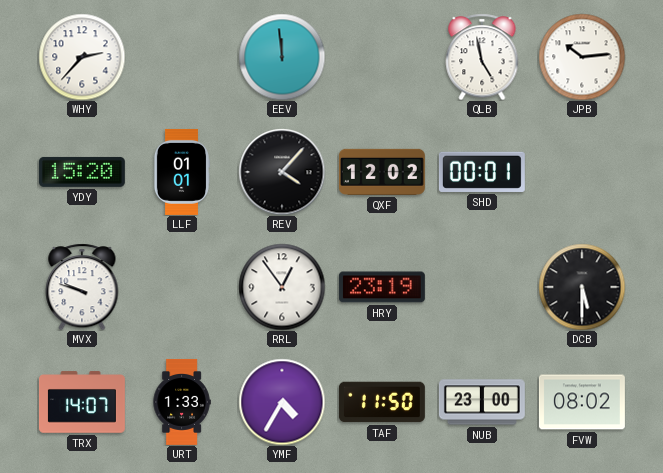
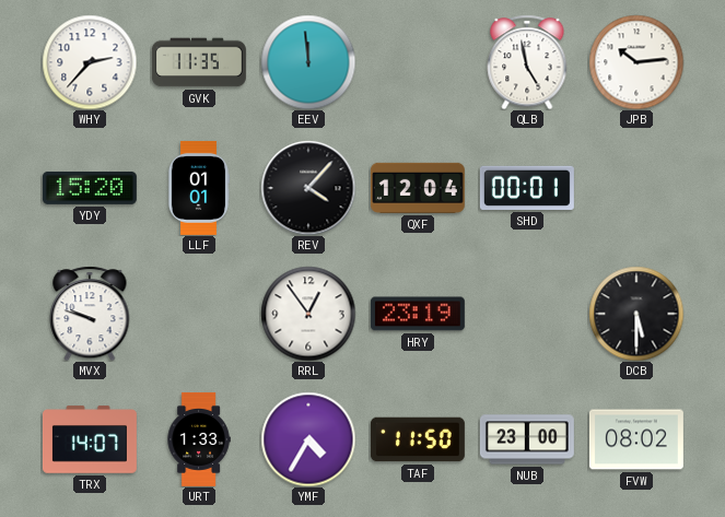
GVK: none -> 11:35
QXF: 12:02 -> 12:04
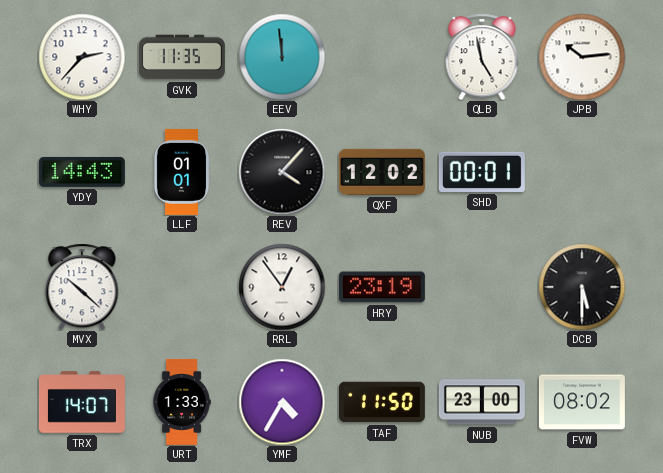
YDY: 15:20 -> 14:43
QXF: 12:04 -> 12:02
MVX: 9:48 -> 10:22
